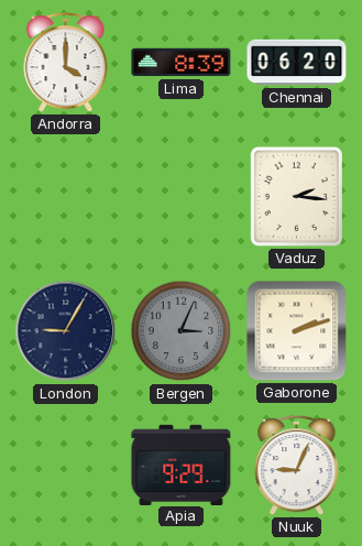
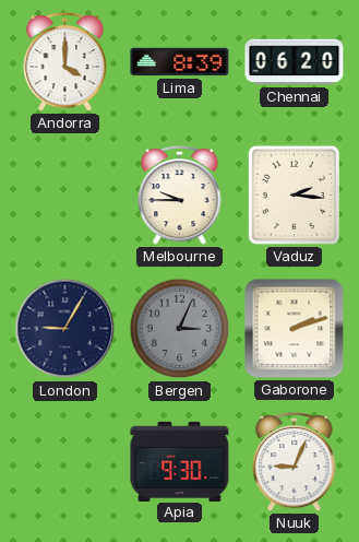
Melbourne: none -> 9:45
Apia: 9:29 -> 9:30
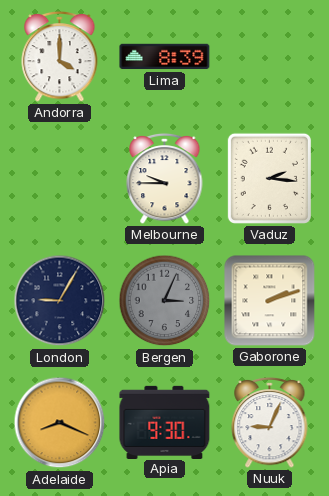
Chennai: 06:20 -> none
Adelaide: none -> 8:19
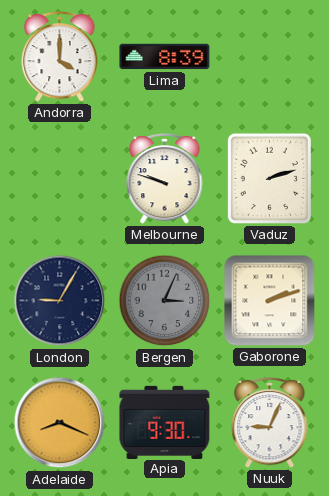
Melbourne: 9:45 -> 9:48
Vaduz: 2:16 -> 2:12
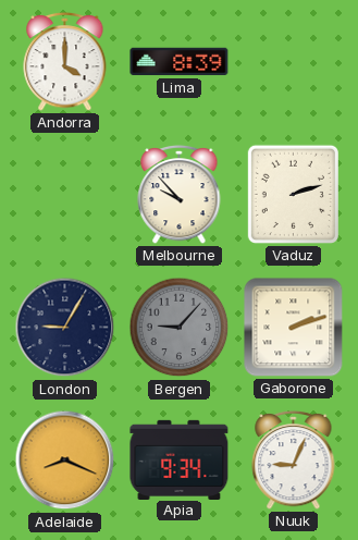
Melbourne: 9:48 -> 9:53
Bergen: 3:04 -> 9:07
Apia: 9:30 -> 9:34
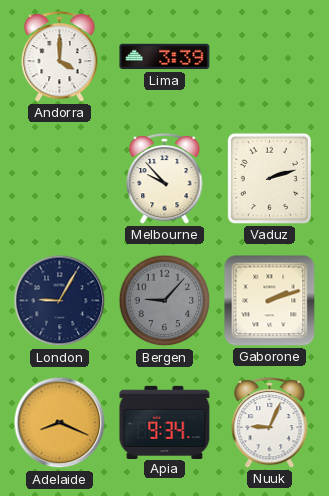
Lima: 8:39 -> 3:39
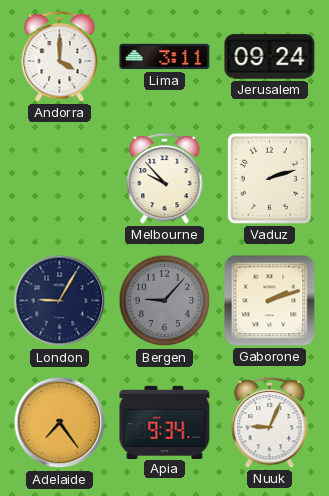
Lima: 3:39 -> 3:11
Jerusalem: none -> 09:24
Adelaide: 8:19 -> 7:24
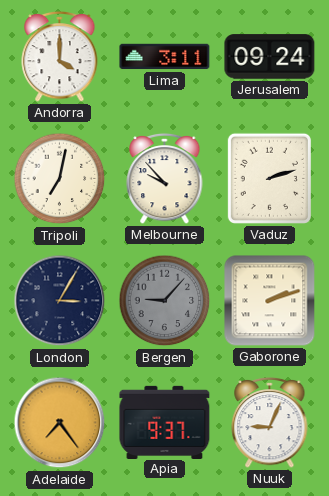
Tripoli: none -> 7:02
London: 9:05 -> 3:05
Apia: 9:34 -> 9:37
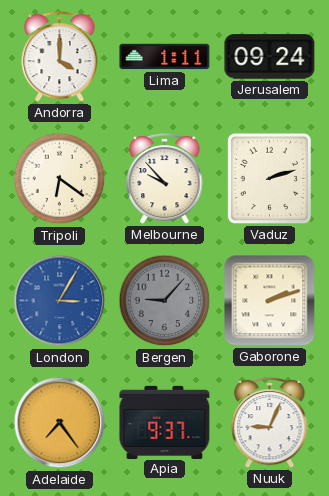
Lima: 3:11 -> 1:11
Tripoli: 7:02 -> 6:21
London dial: navy -> blue
